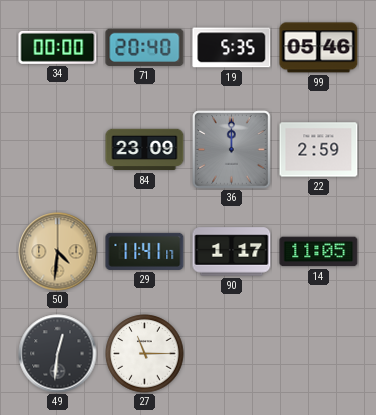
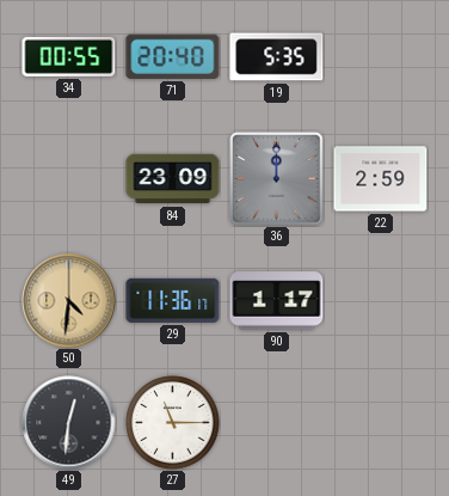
34: 00:00 -> 00:55
99: 05:46 -> none
29: 11:41 -> 11:36
14: 11:05 -> none
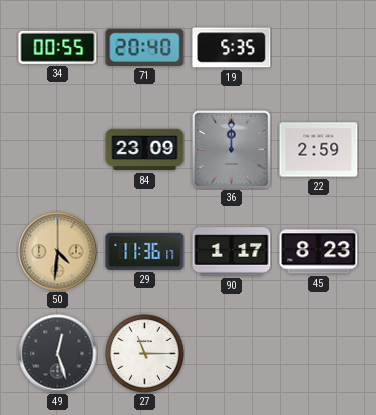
45: none -> 8:23
49: 12:31 -> 12:27
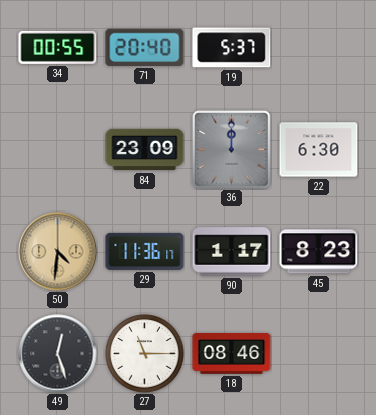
19: 5:35 -> 5:37
22: 2:59 -> 6:30
18: none -> 08:46
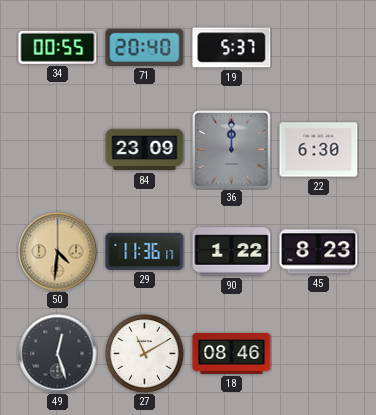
90: 1:17 -> 1:22
27: 11:15 -> 11:10
